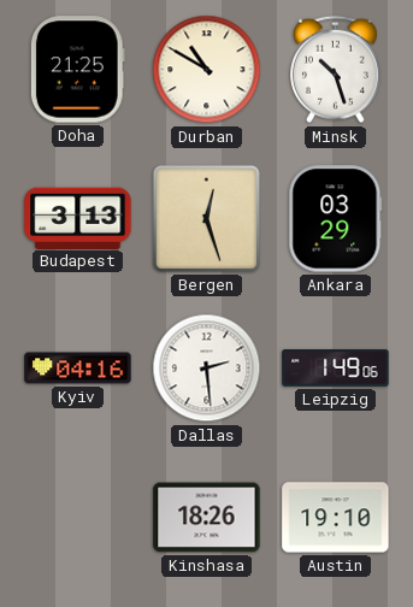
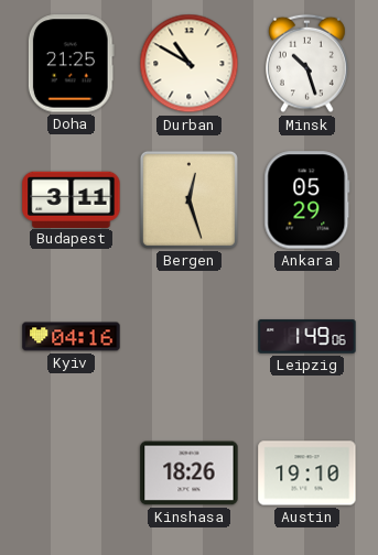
Budapest: 3:13 -> 3:11
Ankara: 03:29 -> 05:29
Dallas: 2:29 -> none
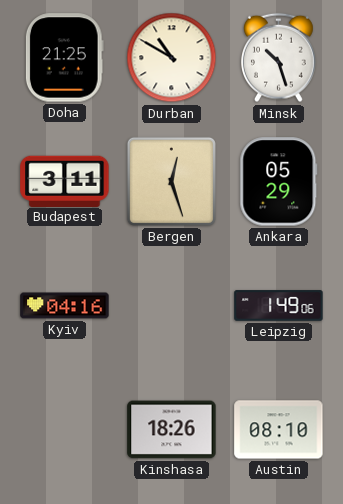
Austin: 19:10 -> 08:10
